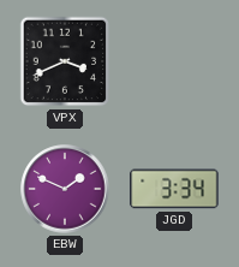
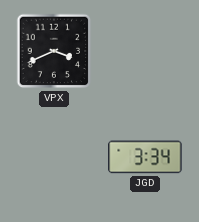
EBW: 1:49 -> none
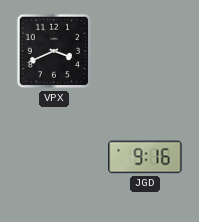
JGD: 3:34 -> 9:16
